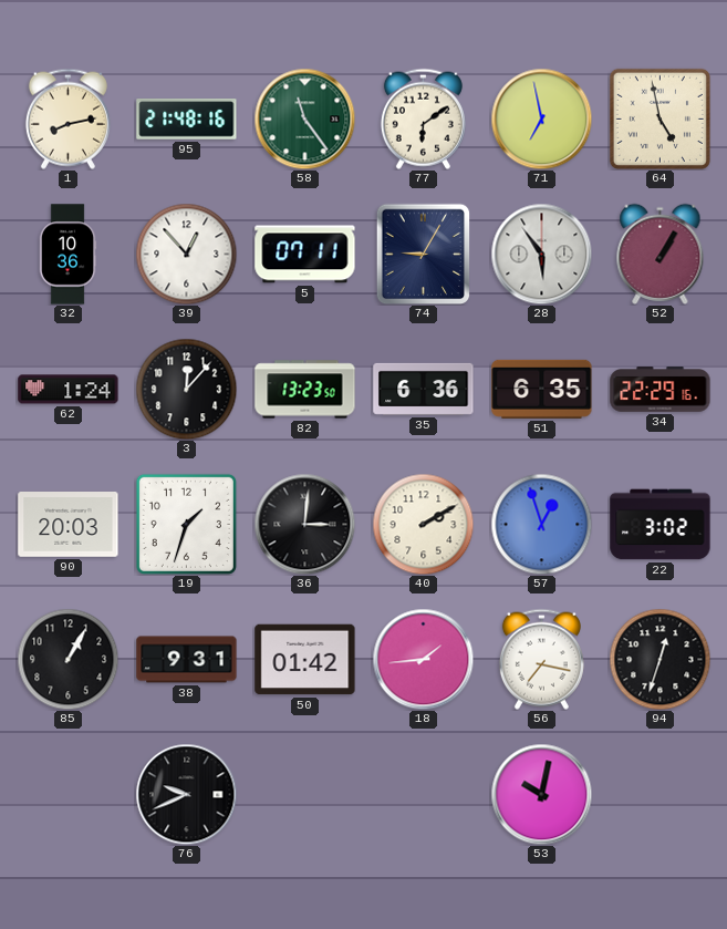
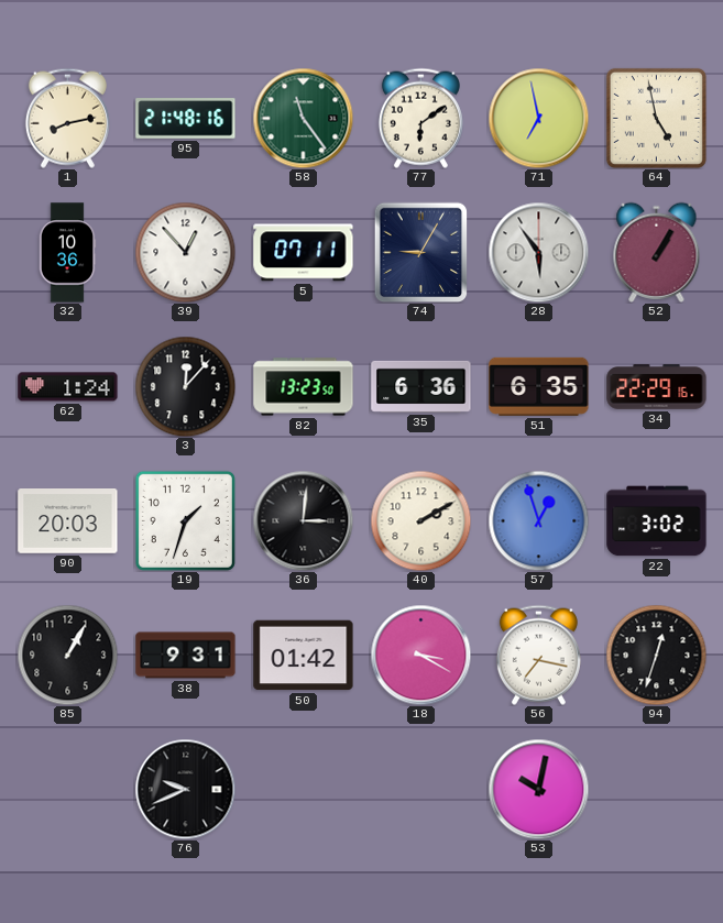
18: 1:44 -> 3:20
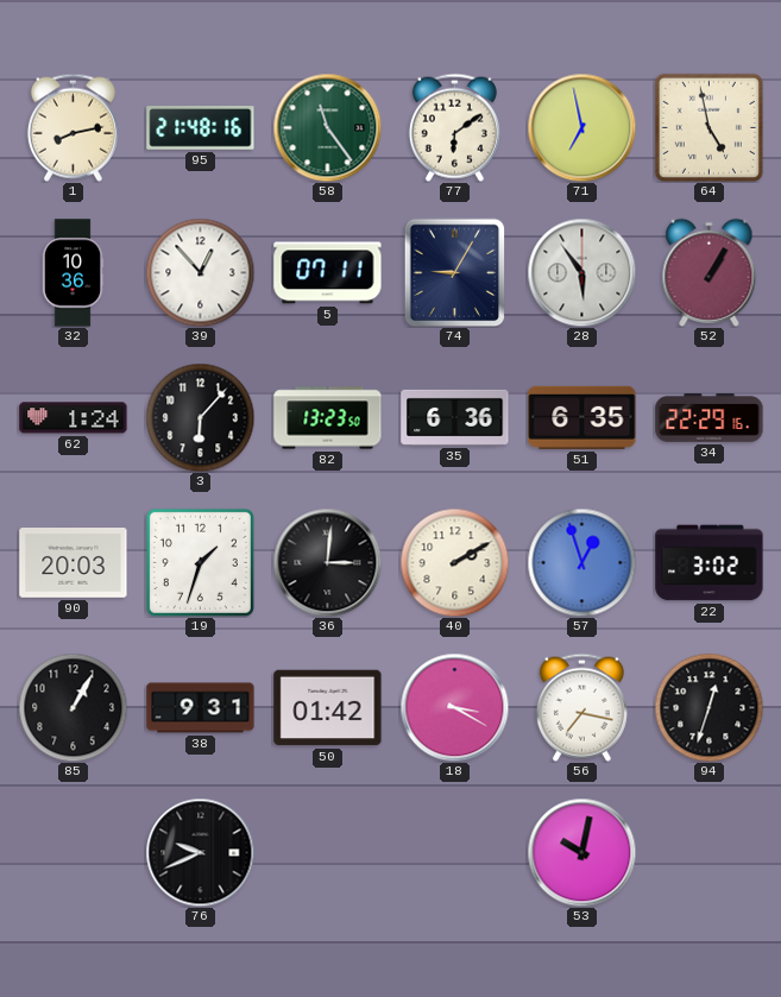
3: 12:07 -> 6:07
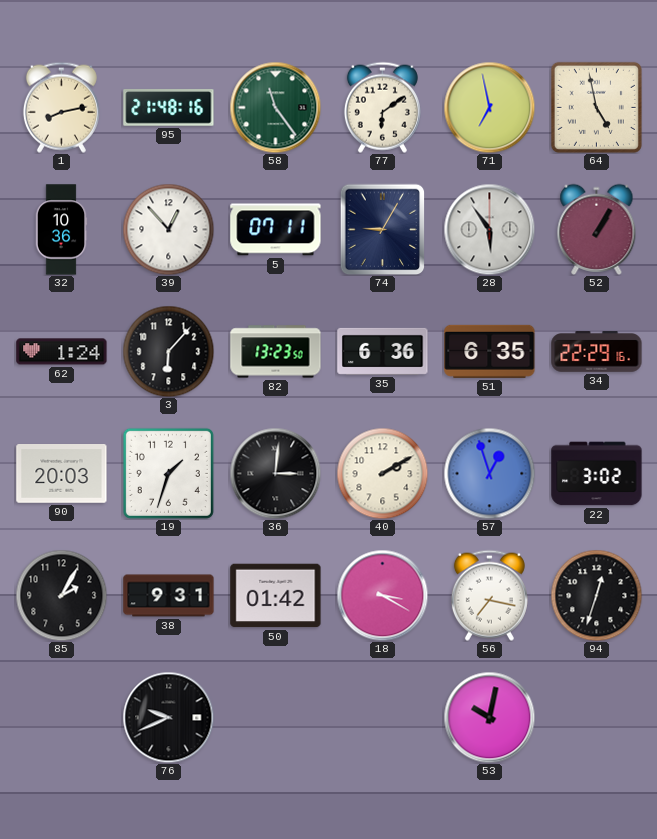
85: 1:05 -> 2:05
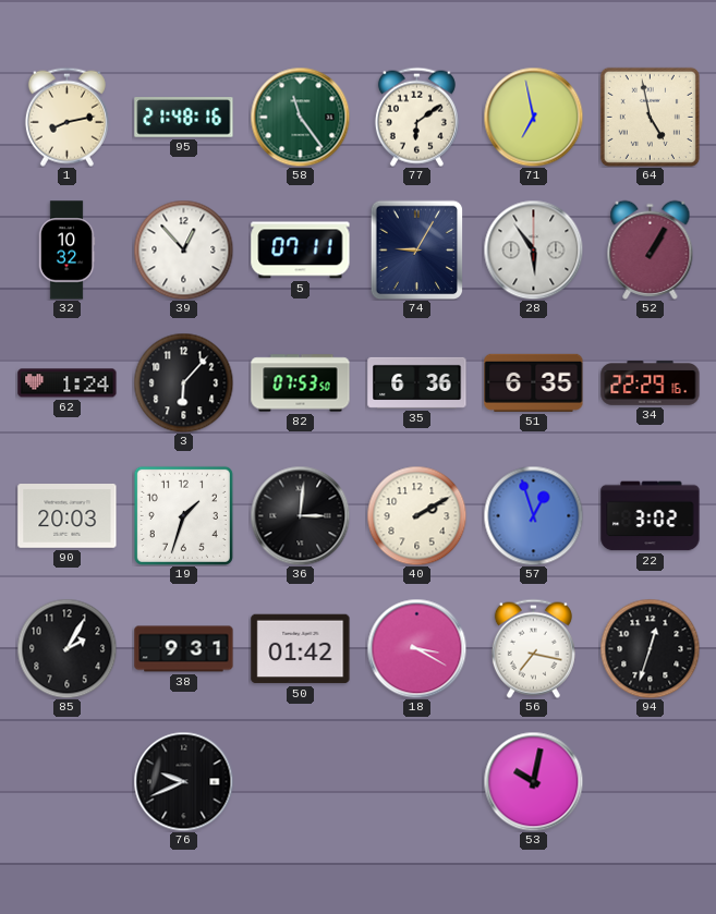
32: 10:36 -> 10:32
82: 13:23 -> 07:53
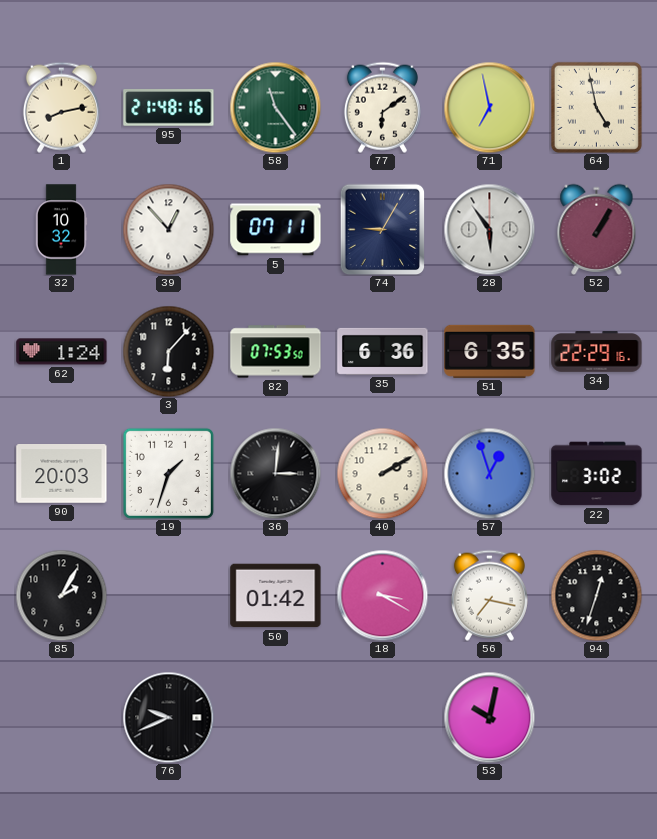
38: 9:31 -> none
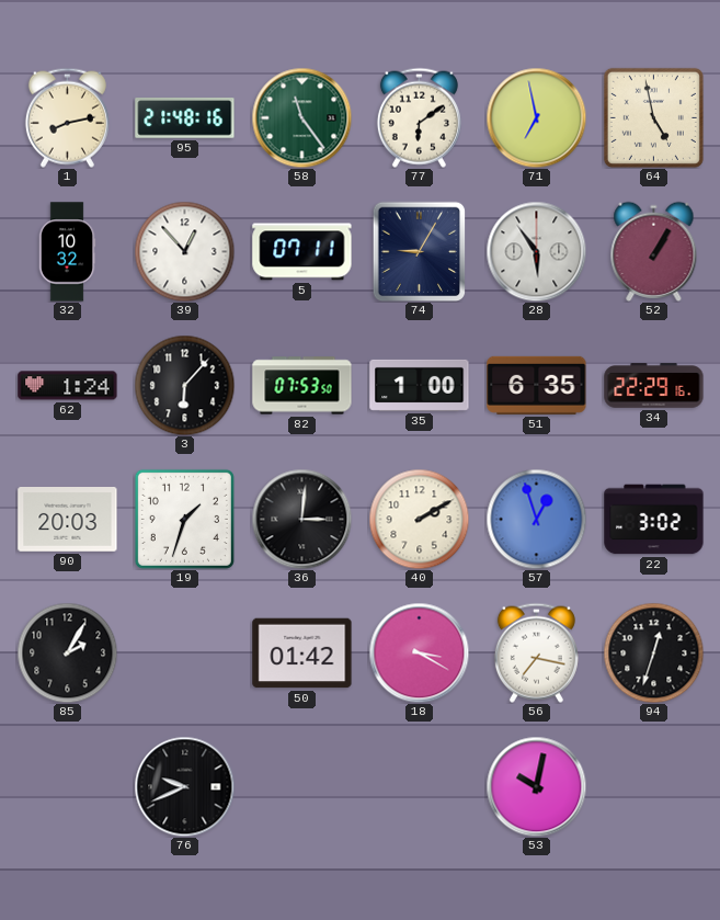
35: 6:36 -> 1:00
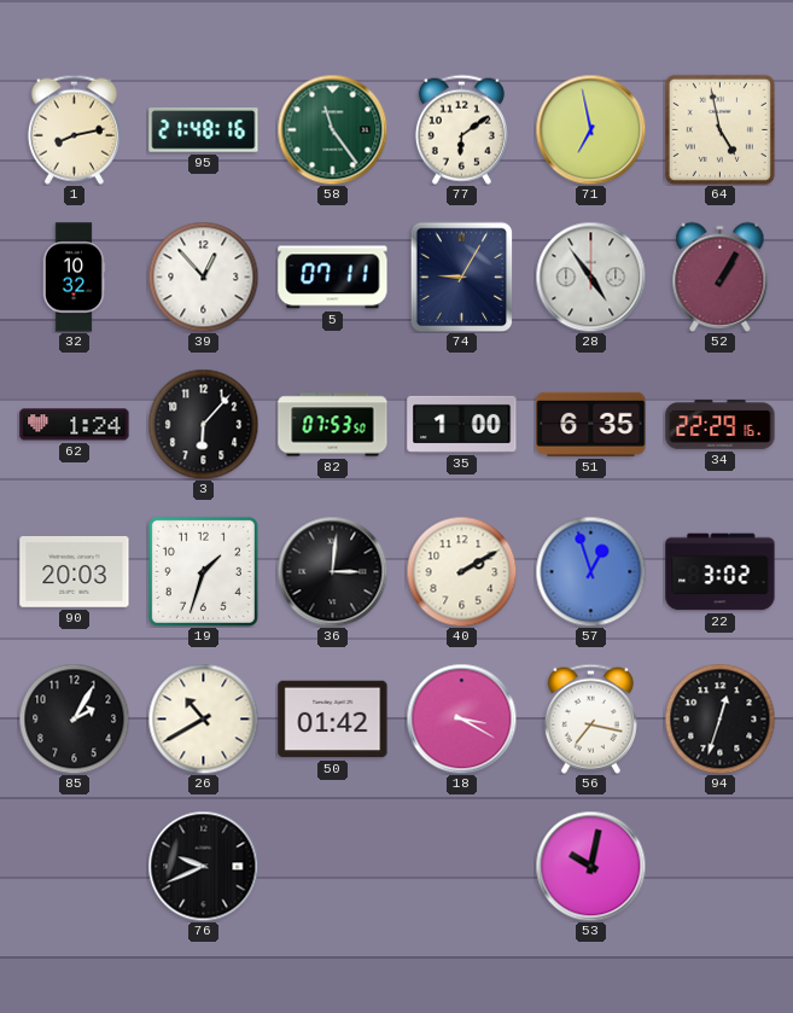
28: 5:54 -> 4:54
26: none -> 10:40
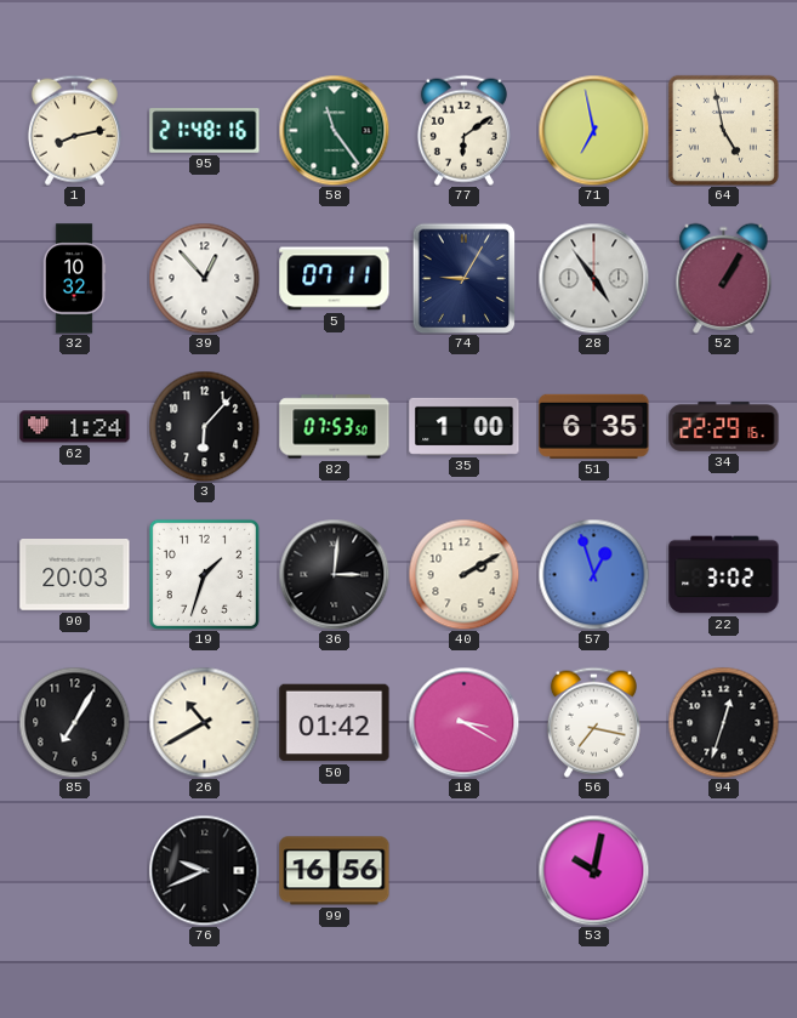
85: 2:05 -> 7:05
99: none -> 16:56
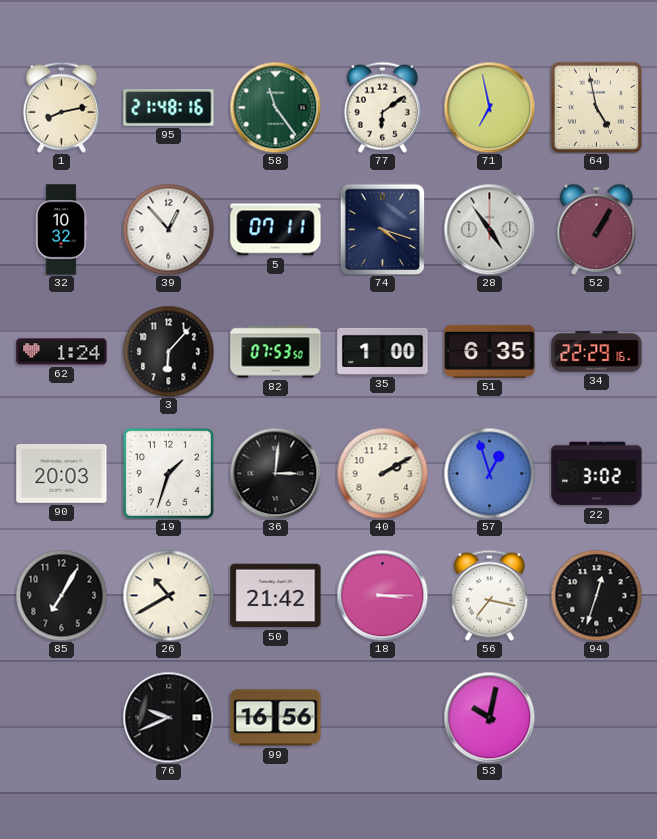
74: 9:05 -> 4:18
50: 01:42 -> 21:42
18: 3:20 -> 3:15
